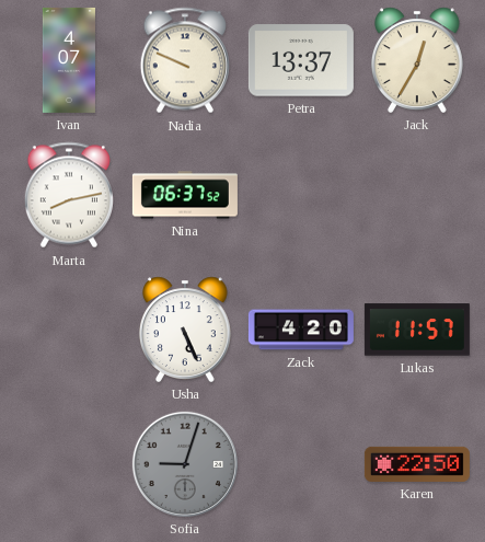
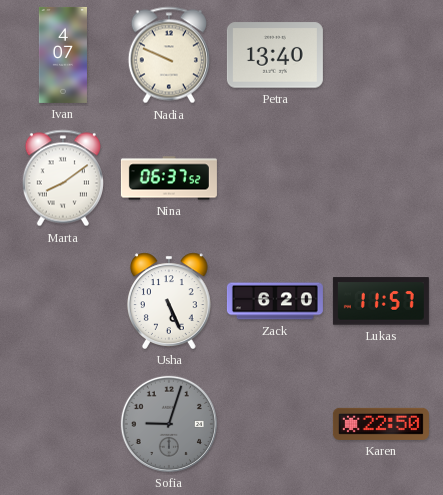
Petra: 13:37 -> 13:40
Jack: 12:35 -> none
Marta: 8:13 -> 8:09
Zack: 4:20 -> 6:20
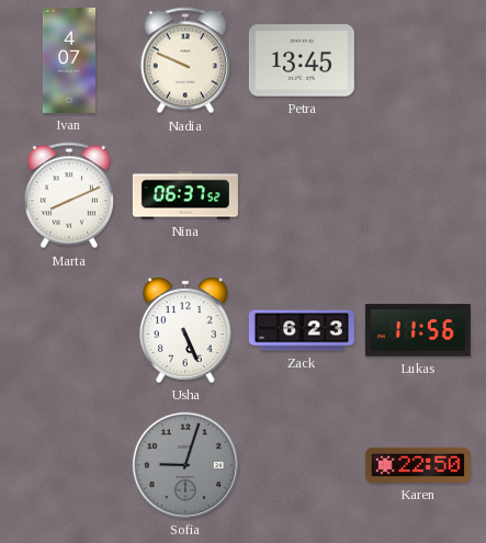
Petra: 13:40 -> 13:45
Marta: 8:09 -> 8:11
Zack: 6:20 -> 6:23
Lukas: 11:57 -> 11:56
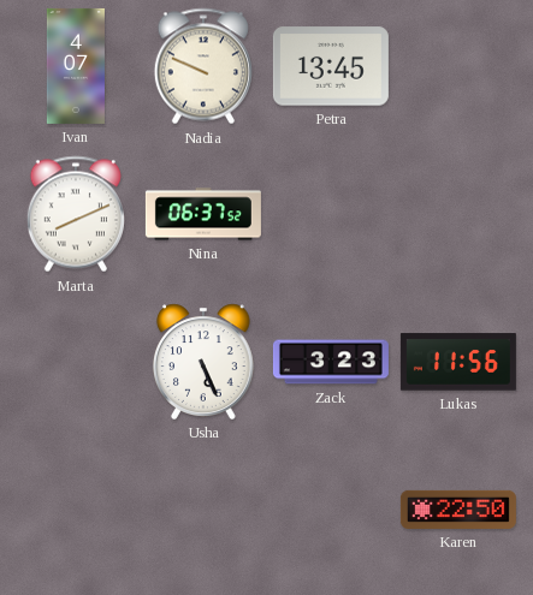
Zack: 6:23 -> 3:23
Sofia: 9:03 -> none
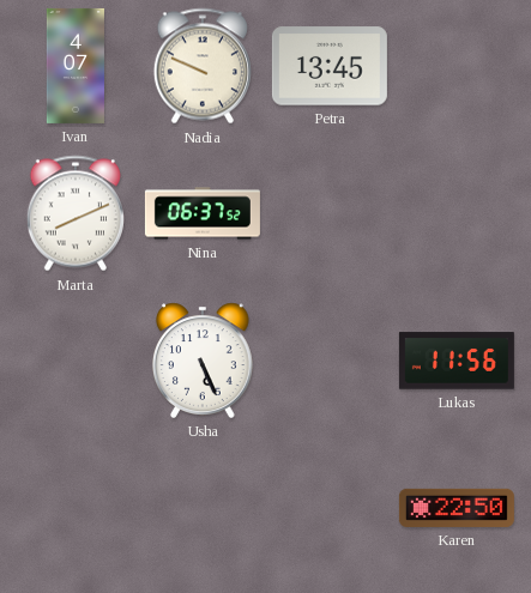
Zack: 3:23 -> none
